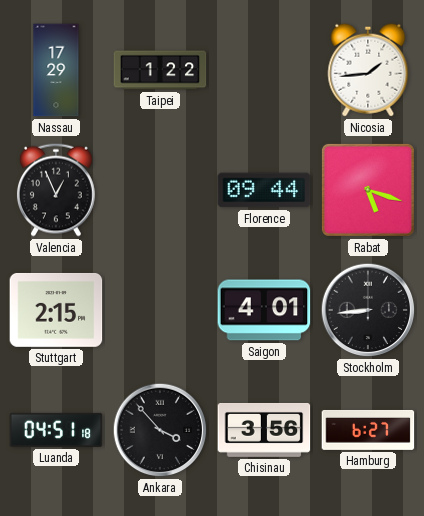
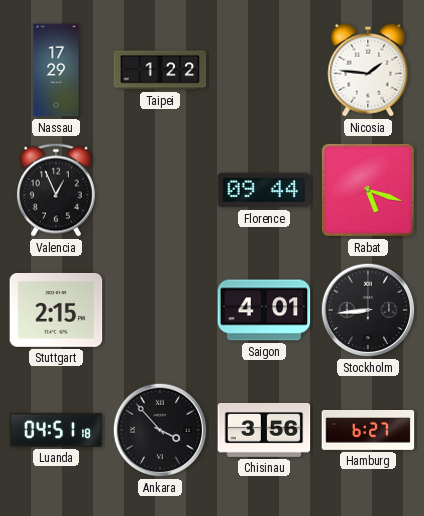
Nicosia: 1:44 -> 1:46
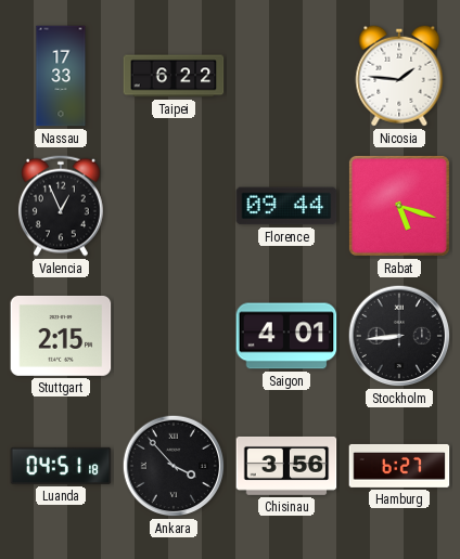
Nassau: 17:29 -> 17:33
Taipei: 1:22 -> 6:22
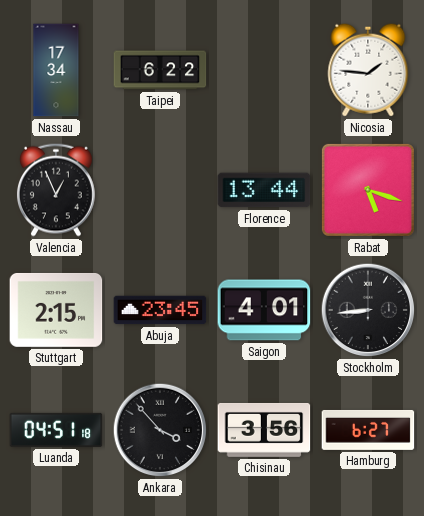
Nassau: 17:33 -> 17:34
Florence: 09:44 -> 13:44
Abuja: none -> 23:45
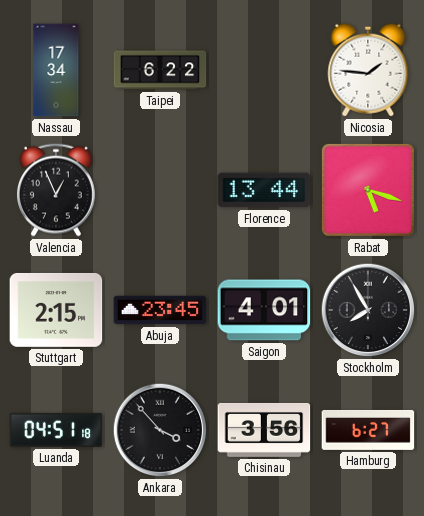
Stockholm: 8:44 -> 7:55
